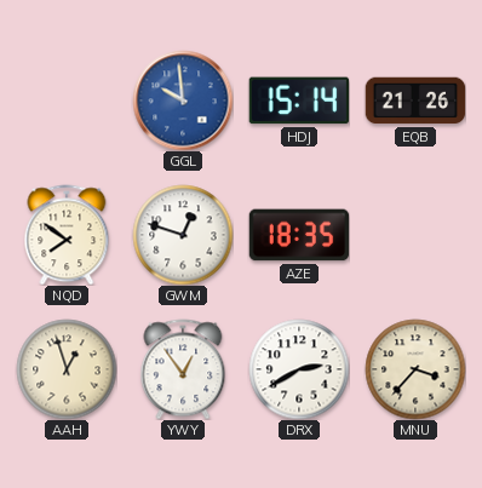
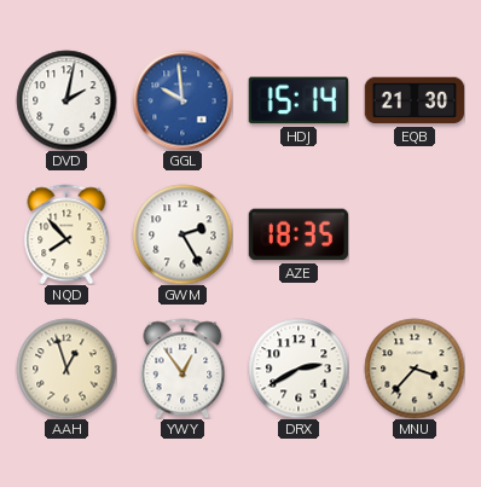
DVD: none -> 2:02
EQB: 21:26 -> 21:30
NQD: 7:51 -> 7:53
GWM: 12:48 -> 2:25
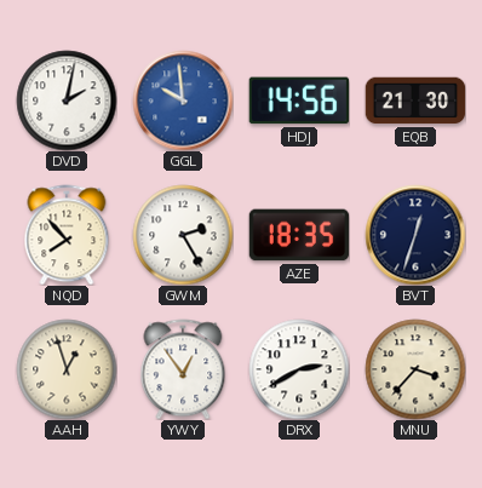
HDJ: 15:14 -> 14:56
BVT: none -> 12:33
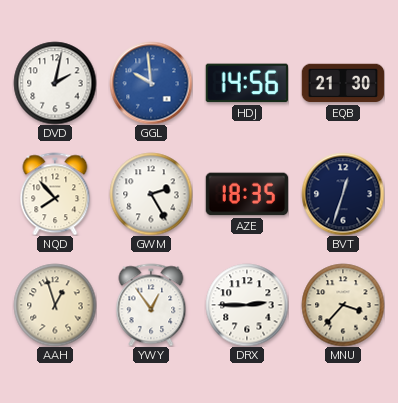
DRX: 2:40 -> 2:45
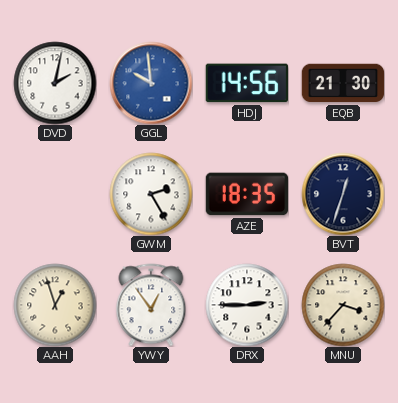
NQD: 7:53 -> none
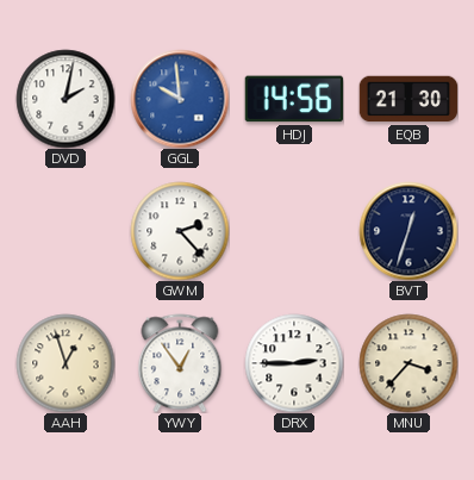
GWM: 2:25 -> 2:23
AZE: 18:35 -> none
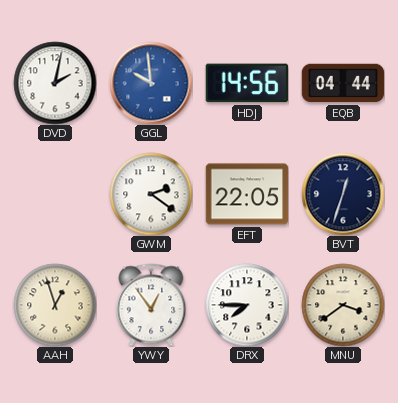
EQB: 21:30 -> 04:44
GWM: 2:23 -> 2:21
EFT: none -> 22:05
DRX: 2:45 -> 7:45
MNU: 3:37 -> 3:39
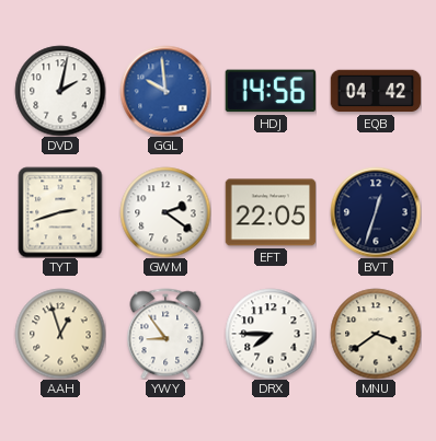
EQB: 04:44 -> 04:42
TYT: none -> 2:42
YWY: 12:54 -> 8:54
